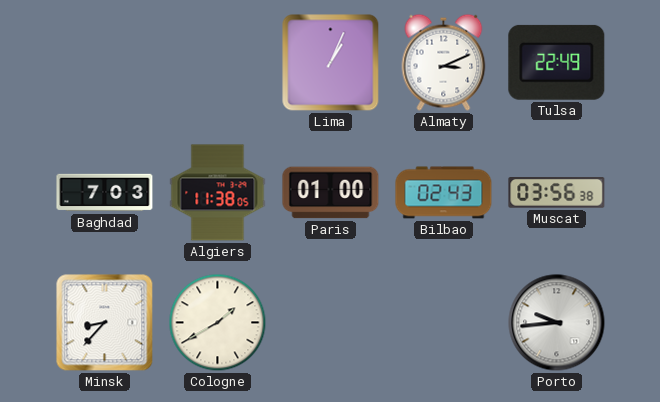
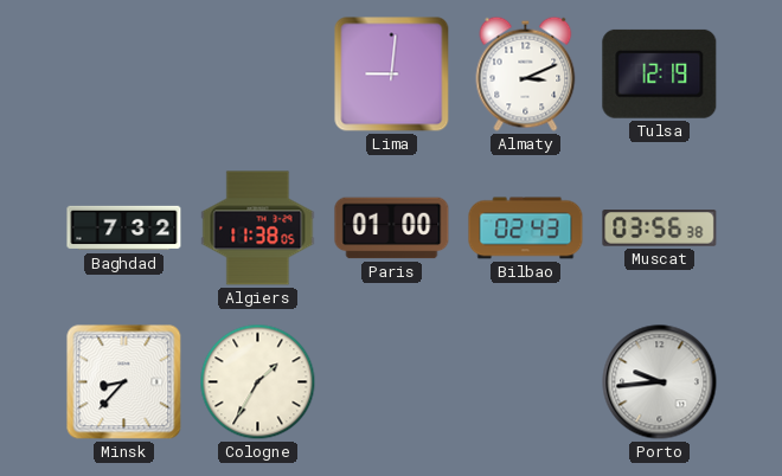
Lima: 1:04 -> 9:01
Tulsa: 22:49 -> 12:19
Baghdad: 7:03 -> 7:32
Cologne: 1:40 -> 1:35
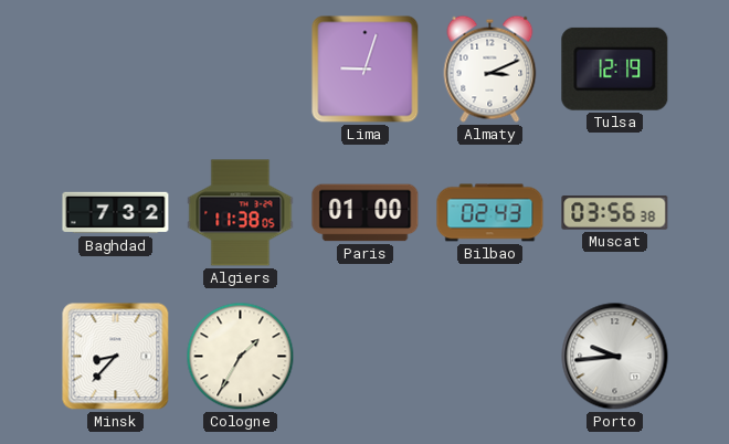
Lima: 9:01 -> 9:03
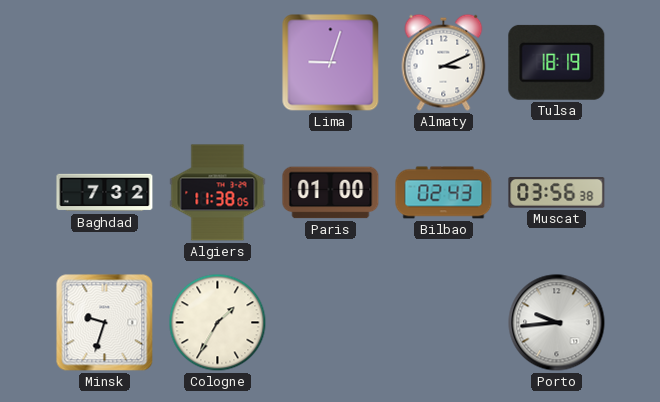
Tulsa: 12:19 -> 18:19
Minsk: 8:37 -> 9:33
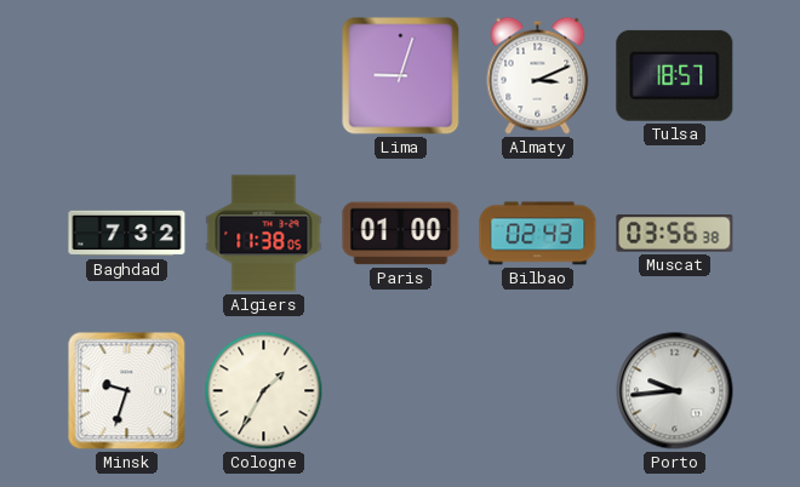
Tulsa: 18:19 -> 18:57
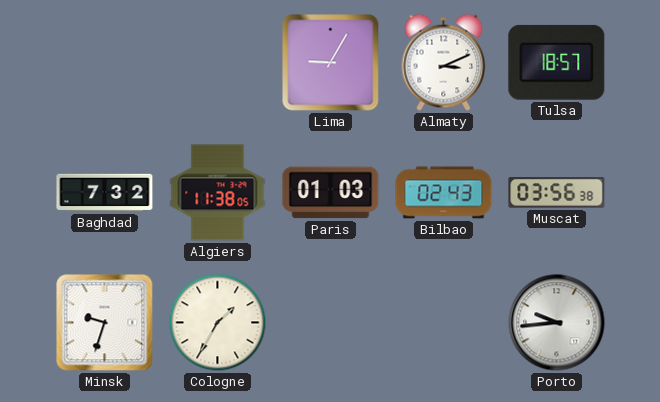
Lima: 9:03 -> 9:05
Paris: 01:00 -> 01:03
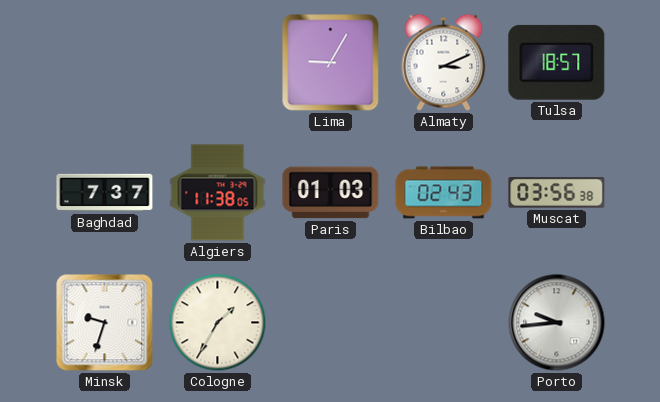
Baghdad: 7:32 -> 7:37
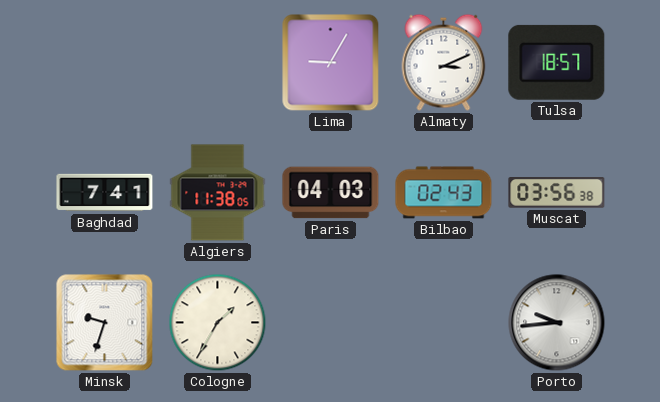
Baghdad: 7:37 -> 7:41
Paris: 01:03 -> 04:03
